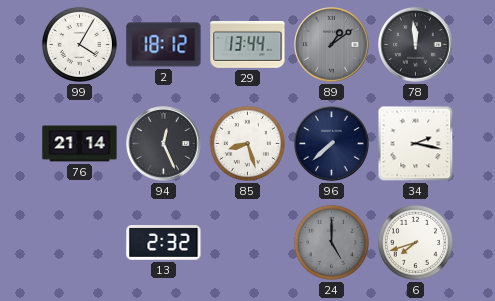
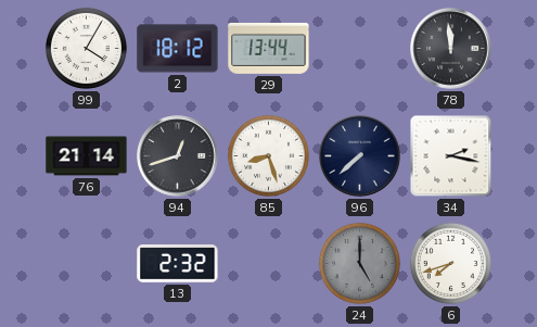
89: 1:09 -> none
94: 12:26 -> 12:42
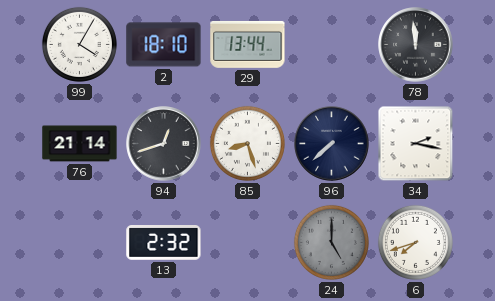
2: 18:12 -> 18:10
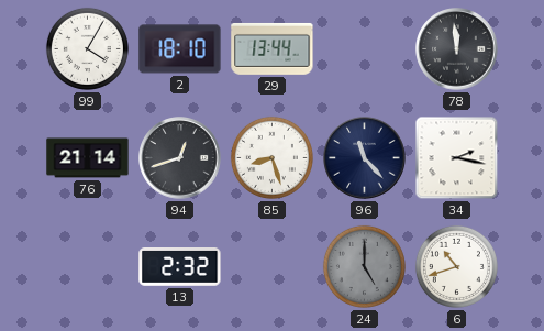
96: 7:38 -> 11:23
6: 7:42 -> 10:42
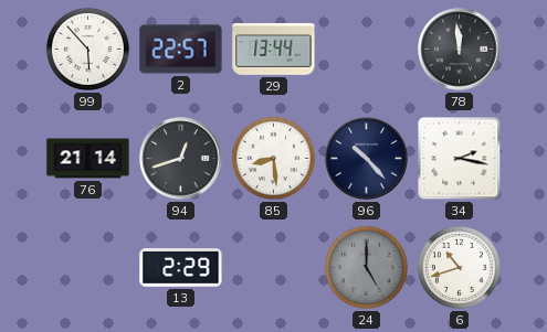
99: 4:05 -> 5:53
2: 18:10 -> 22:57
85: 8:27 -> 8:29
96: 11:23 -> 10:23
13: 2:32 -> 2:29
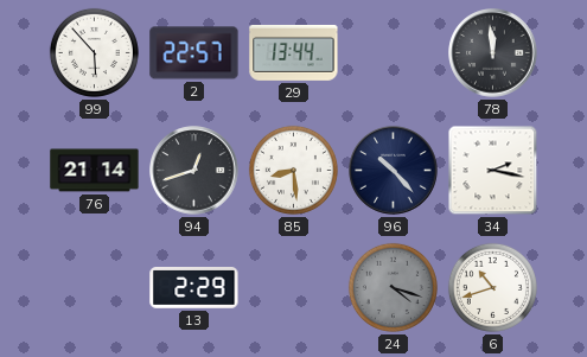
24: 5:00 -> 4:18
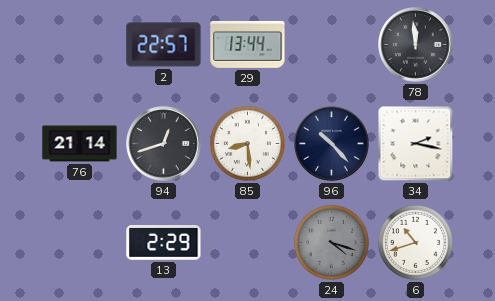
99: 5:53 -> none
